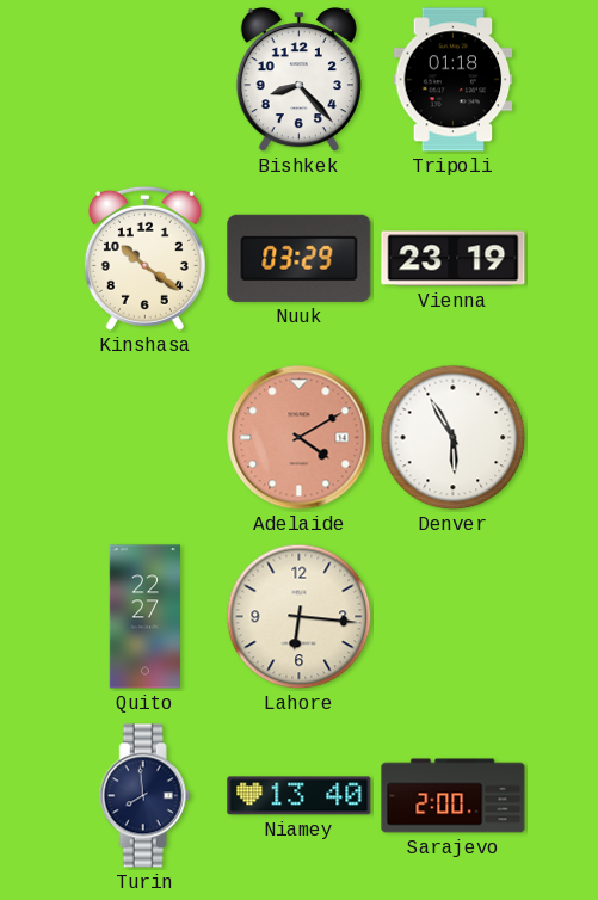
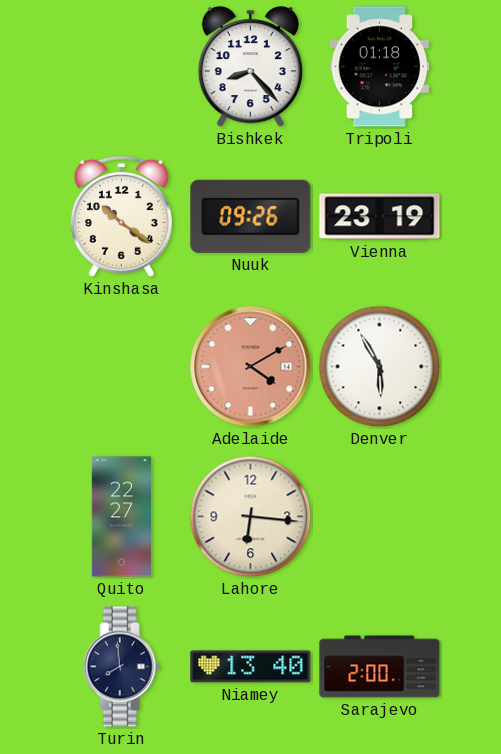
Nuuk: 03:29 -> 09:26
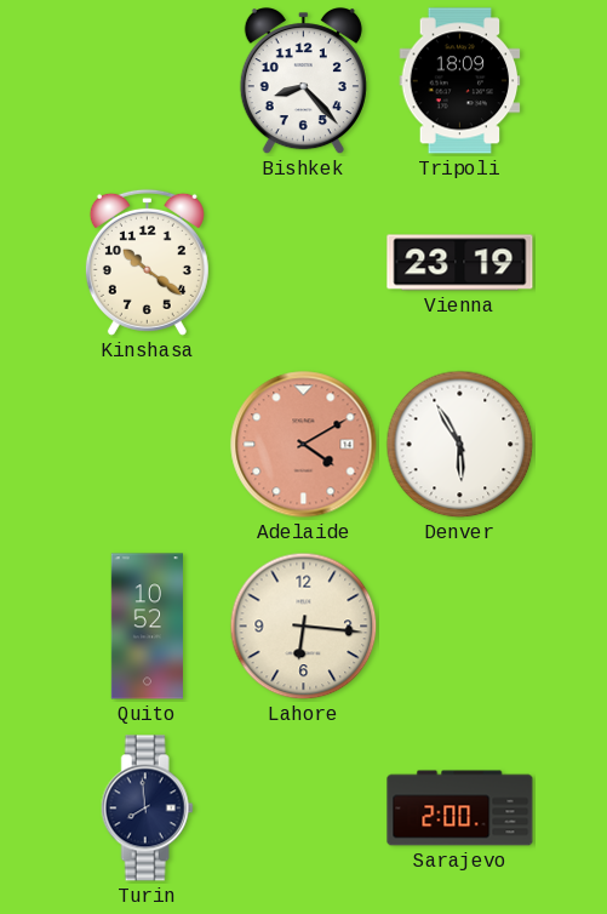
Tripoli: 01:18 -> 18:09
Nuuk: 09:26 -> none
Quito: 22:27 -> 10:52
Niamey: 13:40 -> none
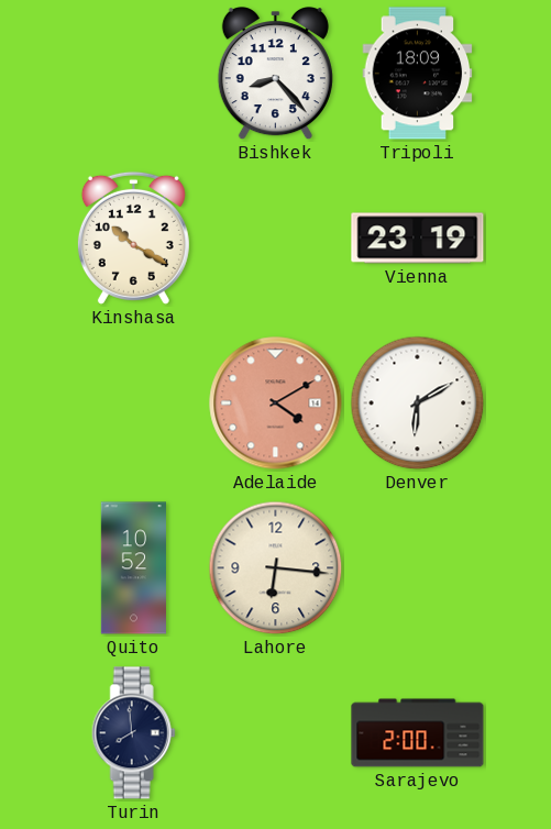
Kinshasa: 10:21 -> 10:20
Denver: 5:55 -> 6:10
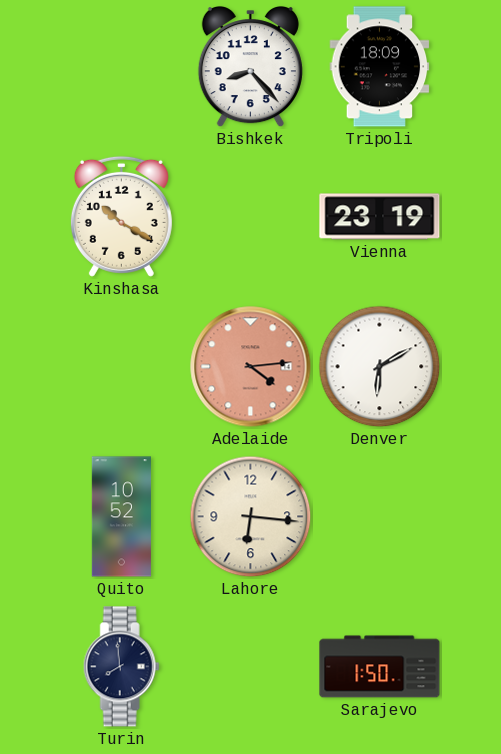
Adelaide: 4:10 -> 4:14
Sarajevo: 2:00 -> 1:50
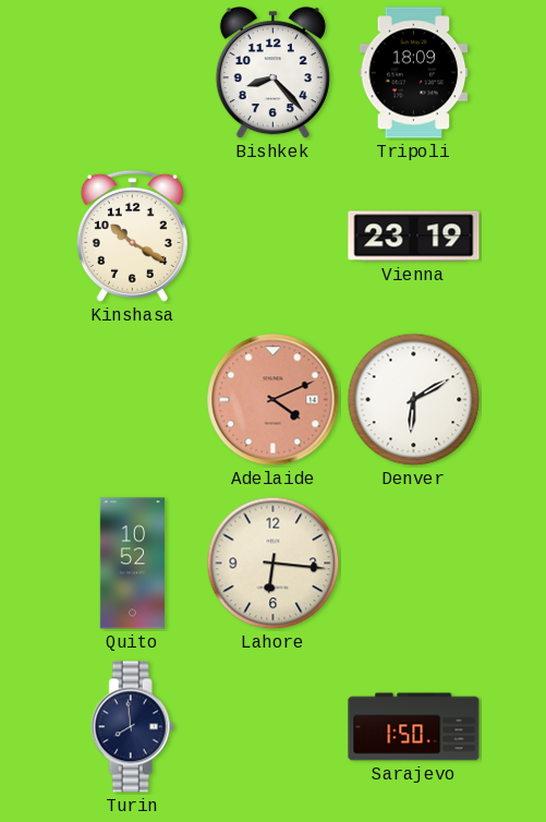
Adelaide: 4:14 -> 4:11
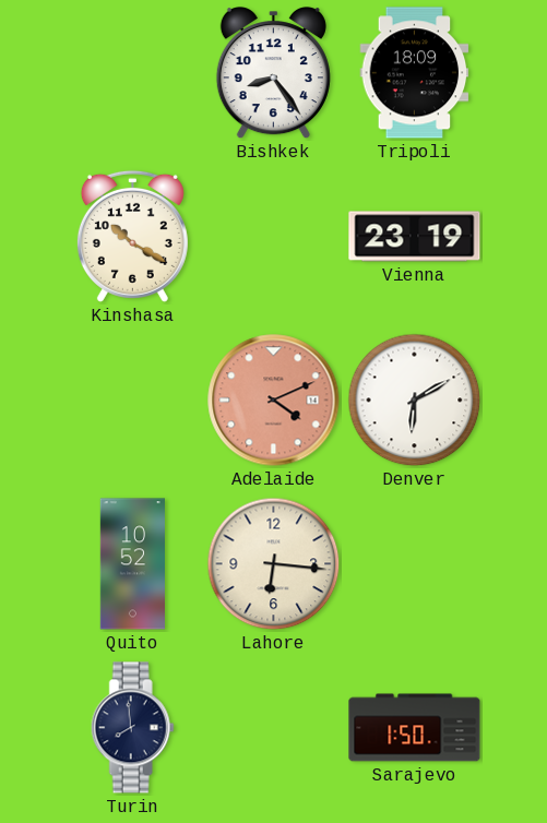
Bishkek: 8:23 -> 8:24
